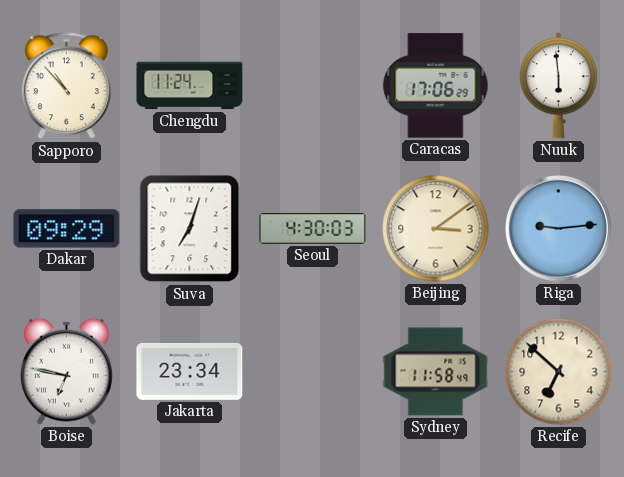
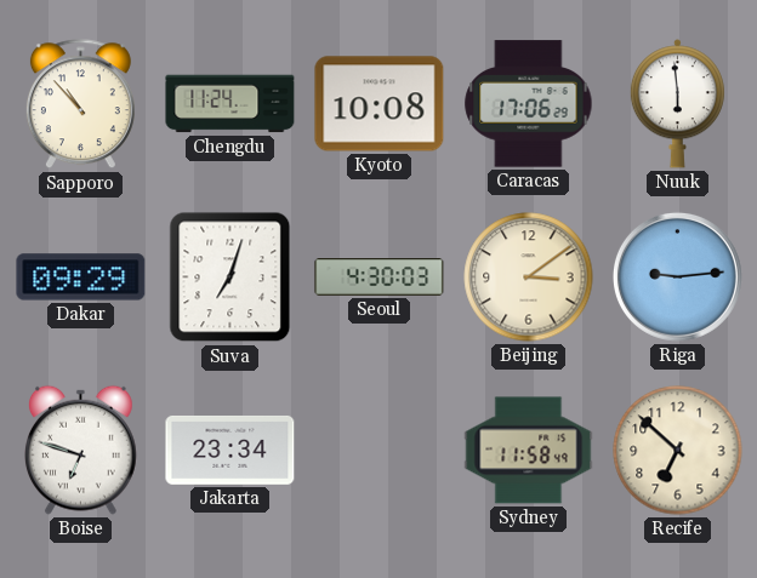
Kyoto: none -> 10:08
Boise: 6:47 -> 6:48
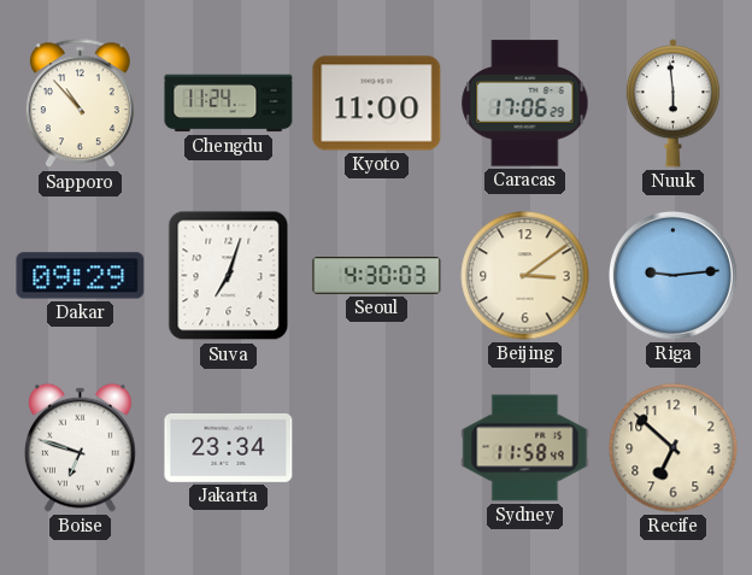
Kyoto: 10:08 -> 11:00
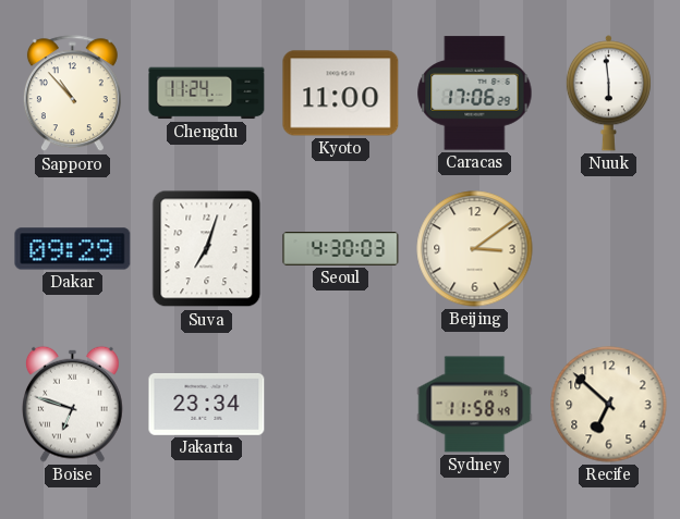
Riga: 9:14 -> none
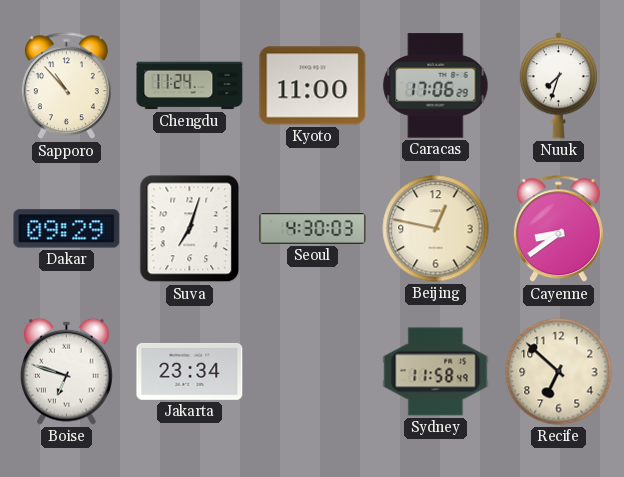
Nuuk: 5:59 -> 7:33
Beijing: 3:09 -> 12:47
Cayenne: none -> 8:39
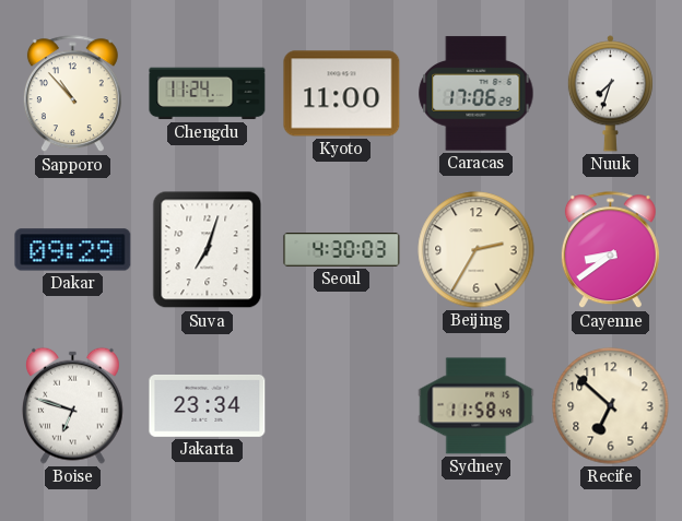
Beijing: 12:47 -> 2:35
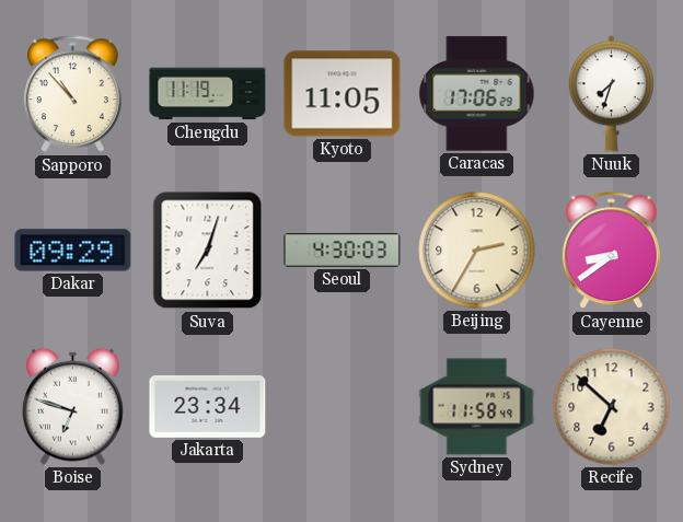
Chengdu: 11:24 -> 11:19
Kyoto: 11:00 -> 11:05
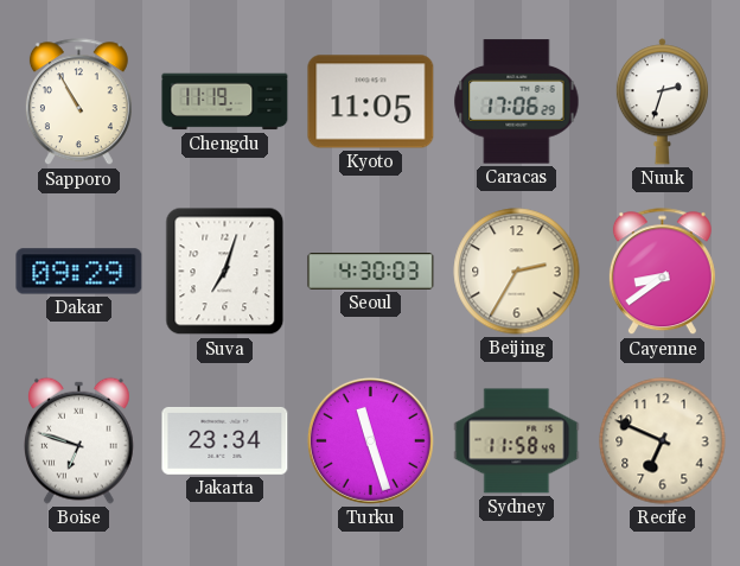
Sapporo: 10:53 -> 10:55
Nuuk: 7:33 -> 2:33
Turku: none -> 11:27
Recife: 6:52 -> 6:49
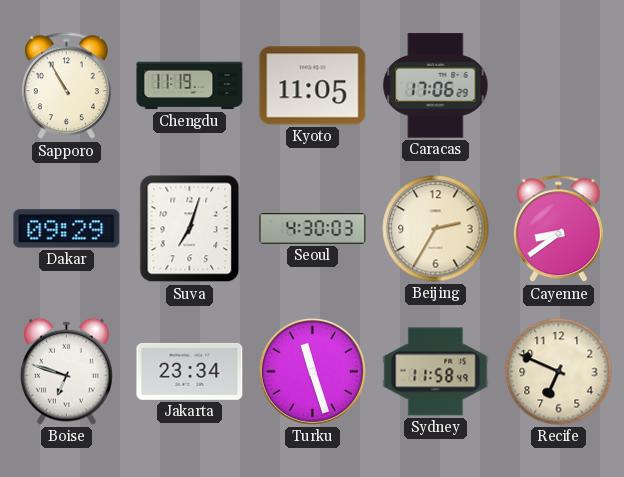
Nuuk: 2:33 -> none
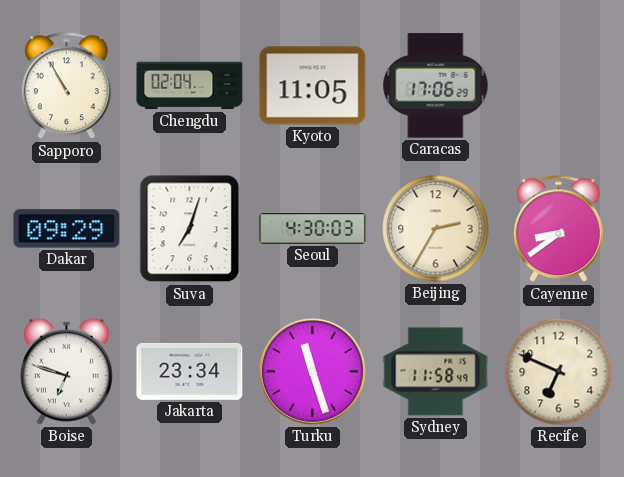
Chengdu: 11:19 -> 02:04
